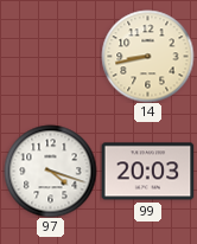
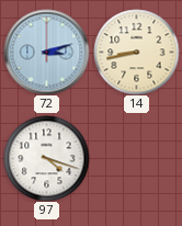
72: none -> 3:12
99: 20:03 -> none
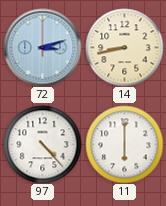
97: 4:18 -> 4:23
11: none -> 6:00
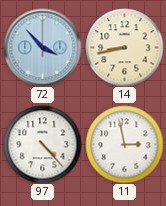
72: 3:12 -> 3:53
11: 6:00 -> 2:58
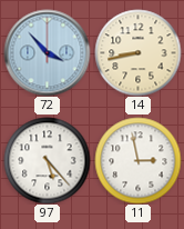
97: 4:23 -> 5:23
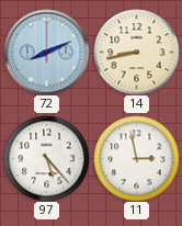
72: 3:53 -> 8:11
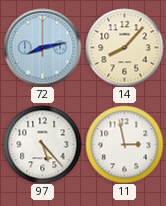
72: 8:11 -> 8:13
14: 8:43 -> 8:07
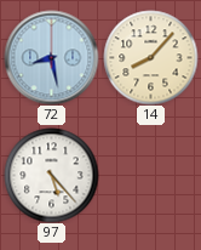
72: 8:13 -> 8:28
11: 2:58 -> none
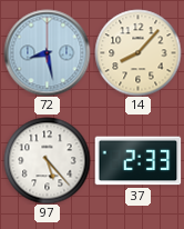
37: none -> 2:33
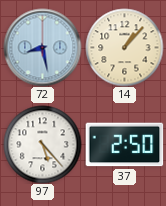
14: 8:07 -> 1:07
37: 2:33 -> 2:50
